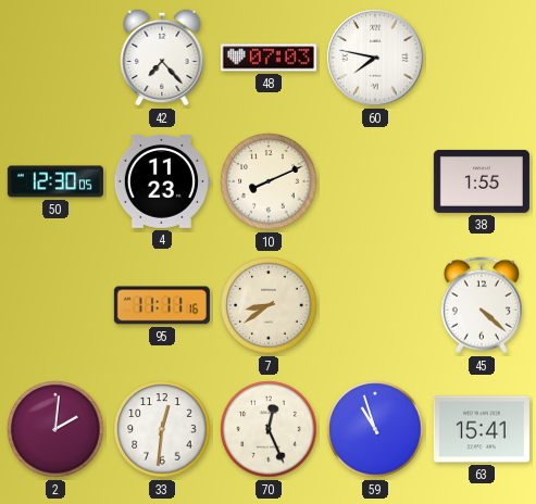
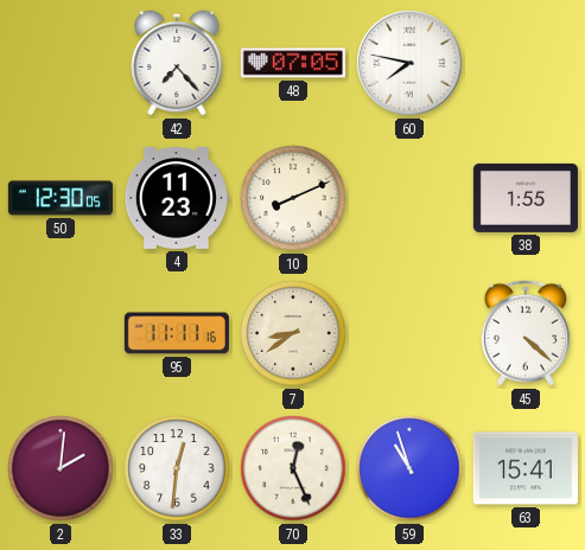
48: 07:03 -> 07:05
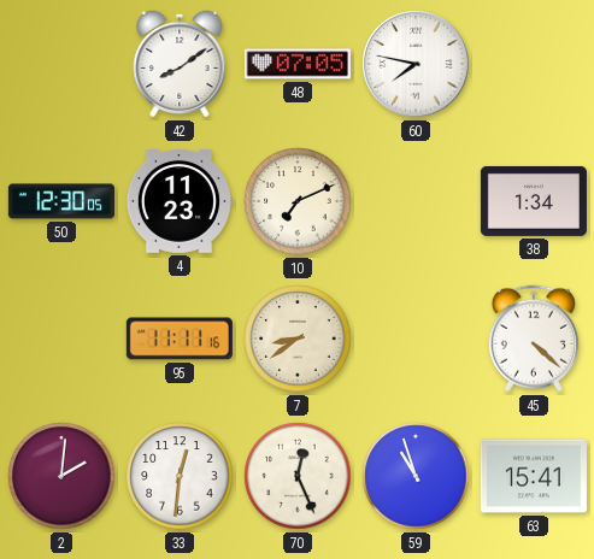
42: 7:23 -> 8:09
10: 8:11 -> 7:11
38: 1:55 -> 1:34
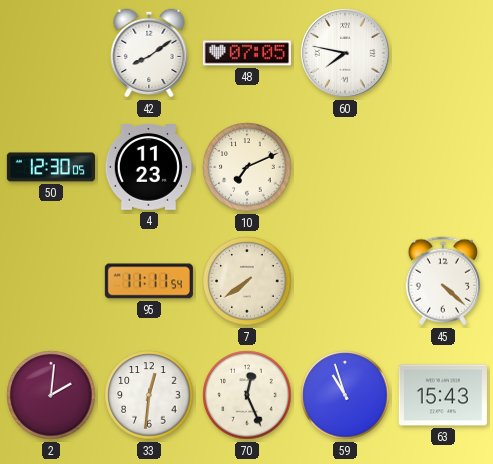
38: 1:34 -> none
95: 11:11:16 -> 11:11:54
7: 8:39 -> 7:39
63: 15:41 -> 15:43
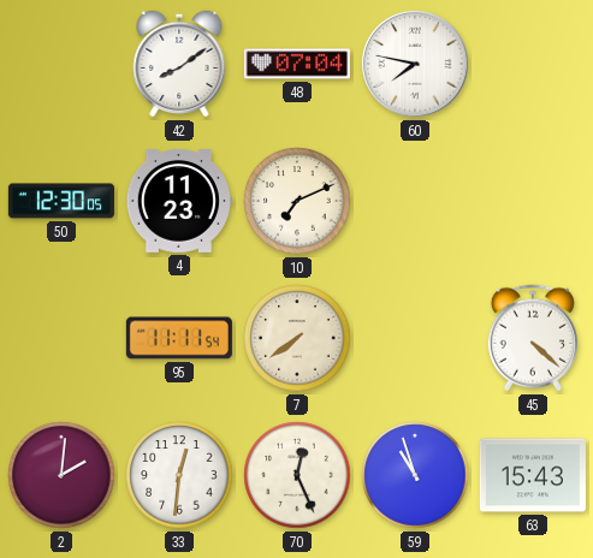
48: 07:05 -> 07:04
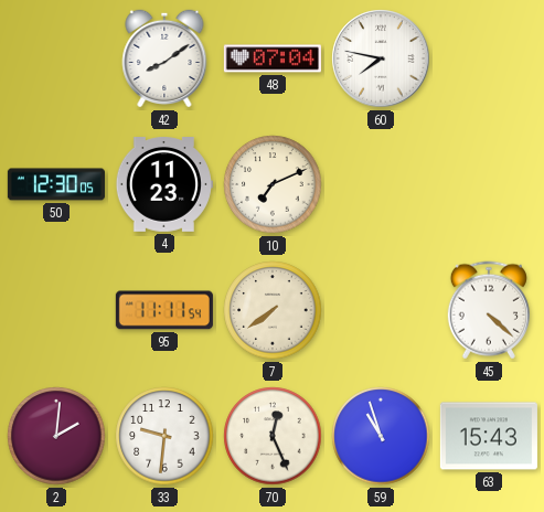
33: 12:31 -> 9:31
